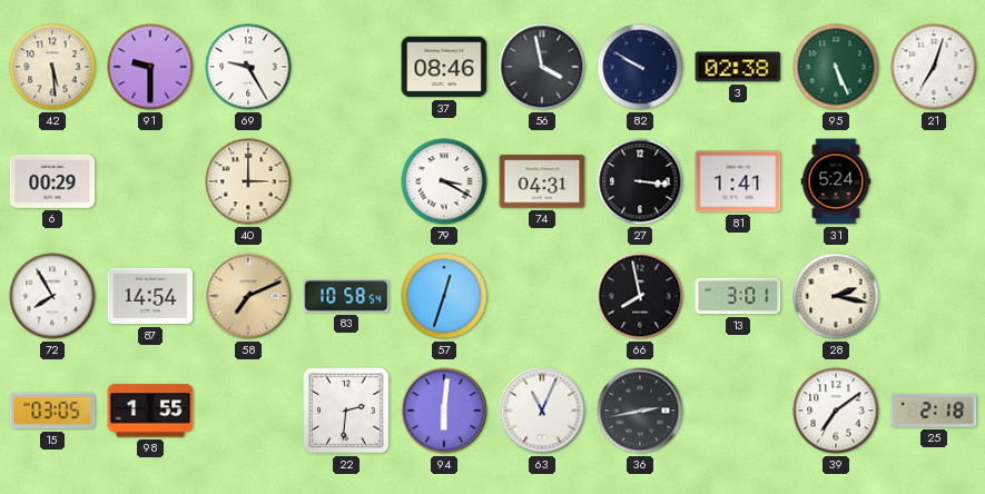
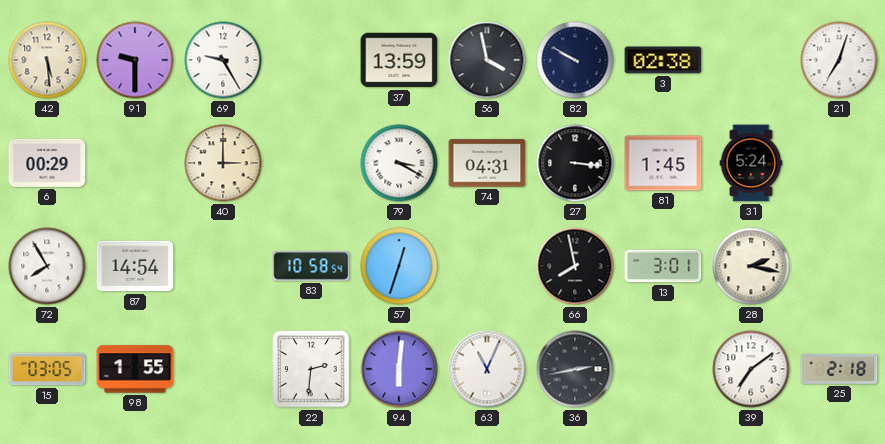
37: 08:46 -> 13:59
95: 5:26 -> none
81: 1:41 -> 1:45
58: 7:11 -> none
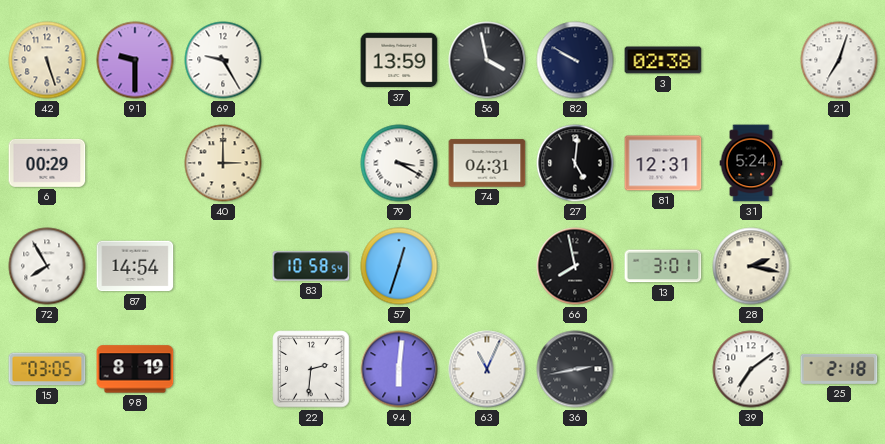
42: 5:29 -> 5:27
27: 3:16 -> 5:01
81: 1:45 -> 12:31
98: 1:55 -> 8:19
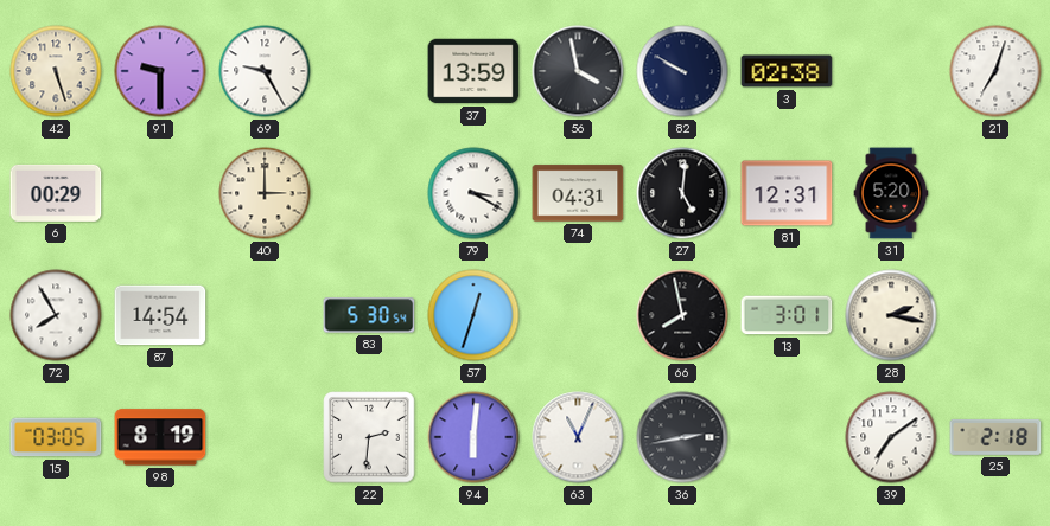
31: 5:24 -> 5:20
83: 10:58 -> 5:30
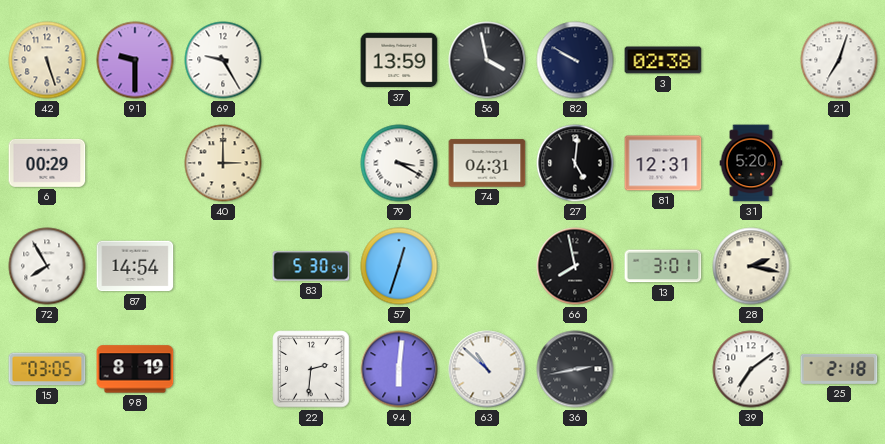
63: 11:04 -> 10:52
